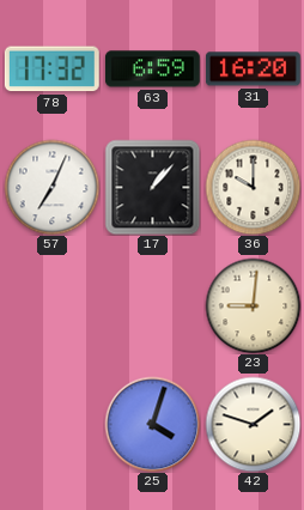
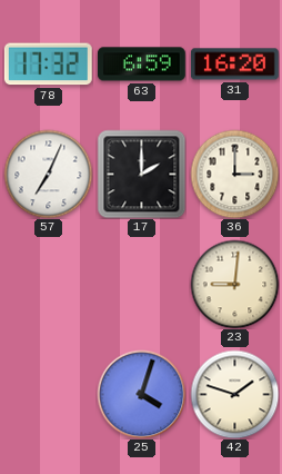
17: 1:07 -> 2:00
36: 10:00 -> 3:00
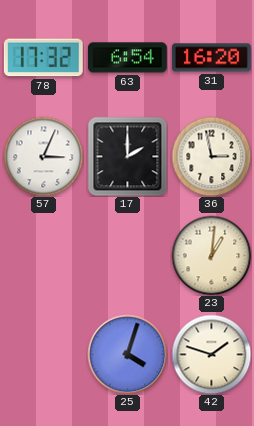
63: 6:59 -> 6:54
57: 7:04 -> 3:04
36: 3:00 -> 2:58
23: 9:01 -> 1:01
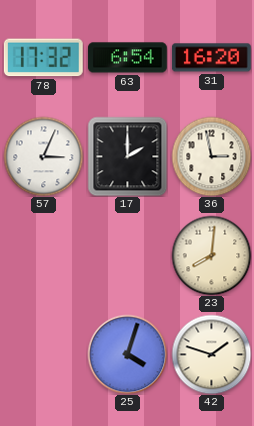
23: 1:01 -> 8:01
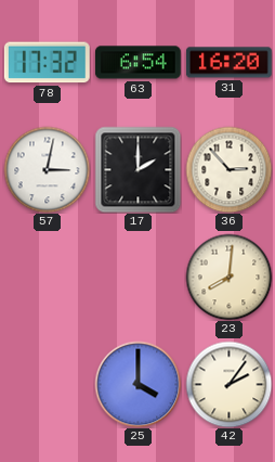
57: 3:04 -> 3:02
36: 2:58 -> 2:53
25: 4:03 -> 4:00
42: 1:48 -> 2:06
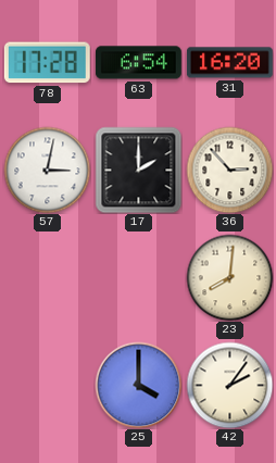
78: 17:32 -> 17:28
